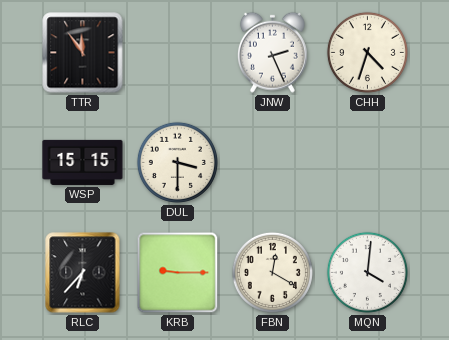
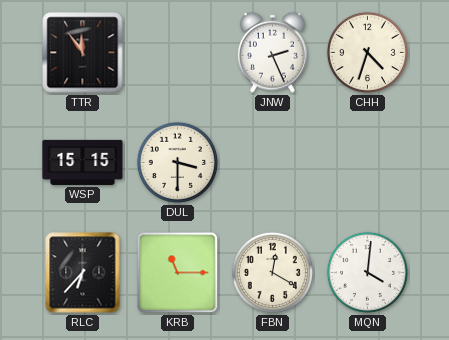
KRB: 9:15 -> 11:15
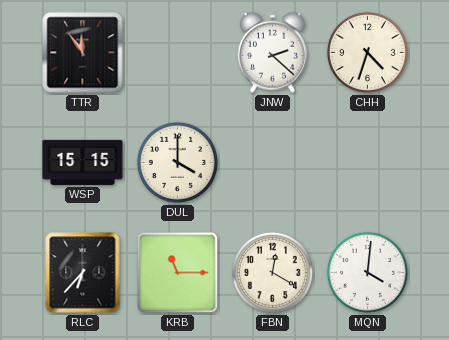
JNW: 2:26 -> 2:22
DUL: 3:30 -> 4:00
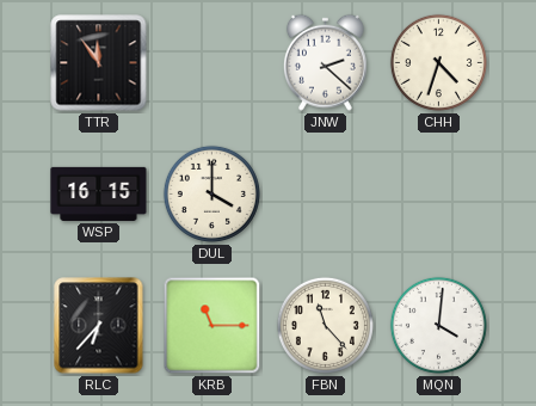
WSP: 15:15 -> 16:15
FBN: 12:20 -> 11:23
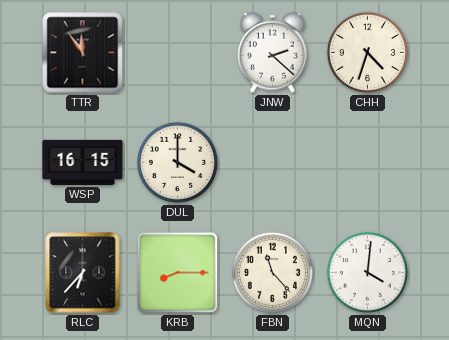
KRB: 11:15 -> 8:15
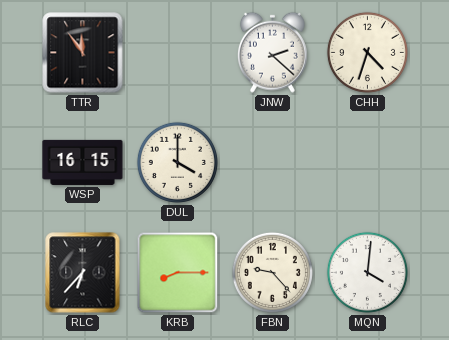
FBN: 11:23 -> 9:23
